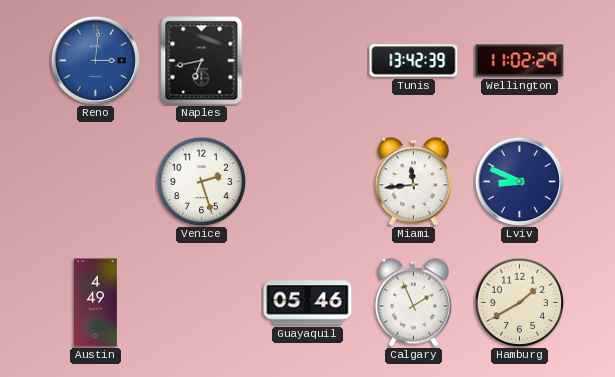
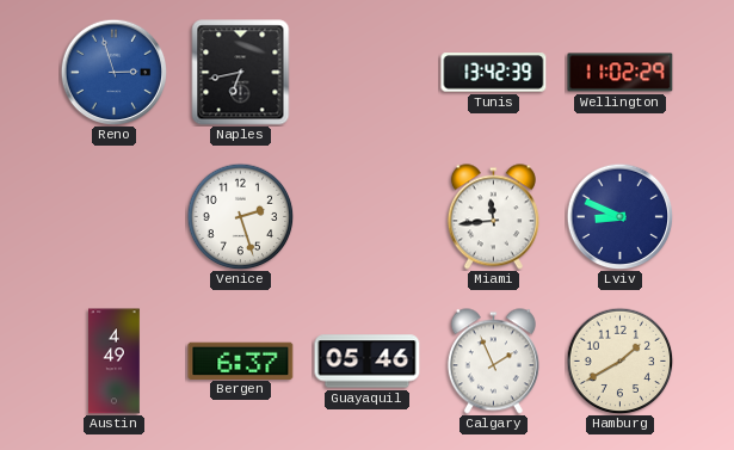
Reno: 3:01 -> 2:57
Bergen: none -> 6:37
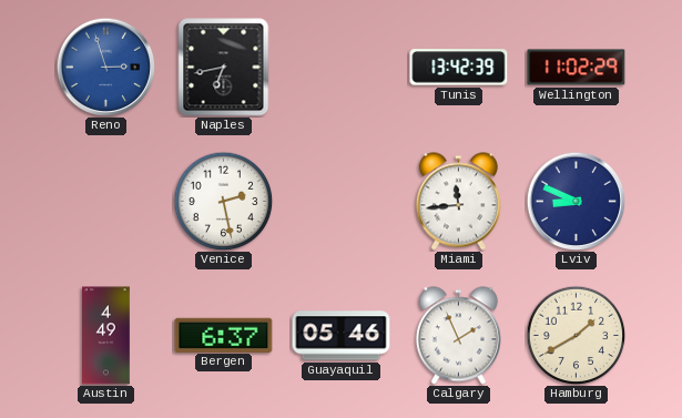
Venice: 2:27 -> 2:28
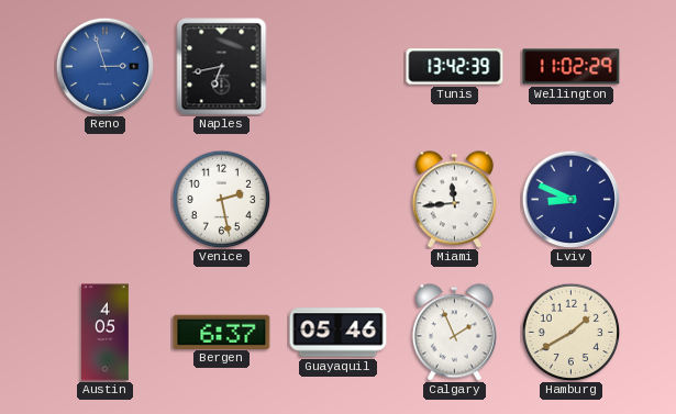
Austin: 4:49 -> 4:05
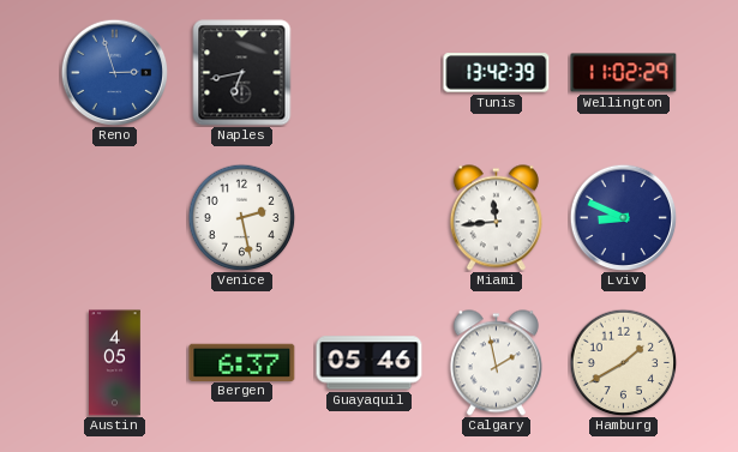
Calgary: 1:56 -> 1:58
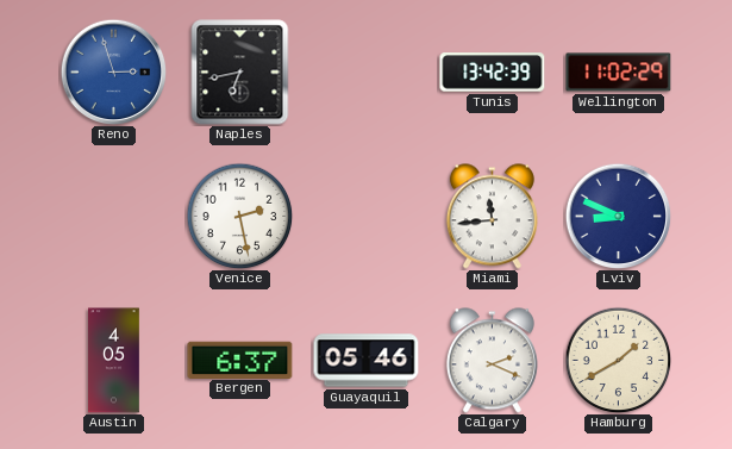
Calgary: 1:58 -> 2:19
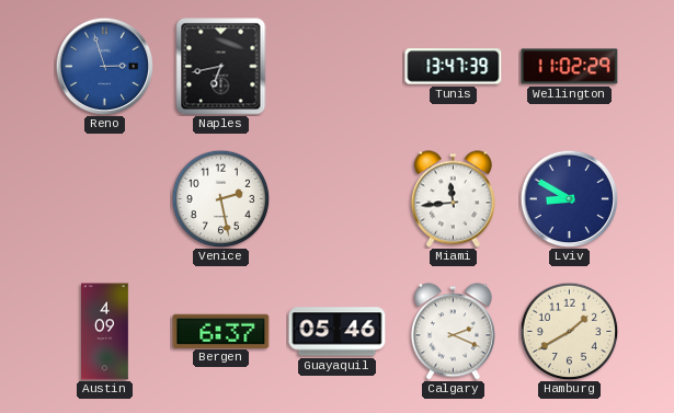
Tunis: 13:42 -> 13:47
Lviv: 8:49 -> 8:50
Austin: 4:05 -> 4:09
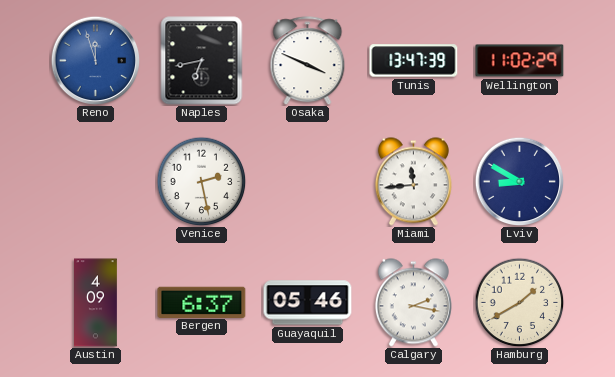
Reno: 2:57 -> 11:57
Osaka: none -> 3:49
Calgary: 2:19 -> 2:17
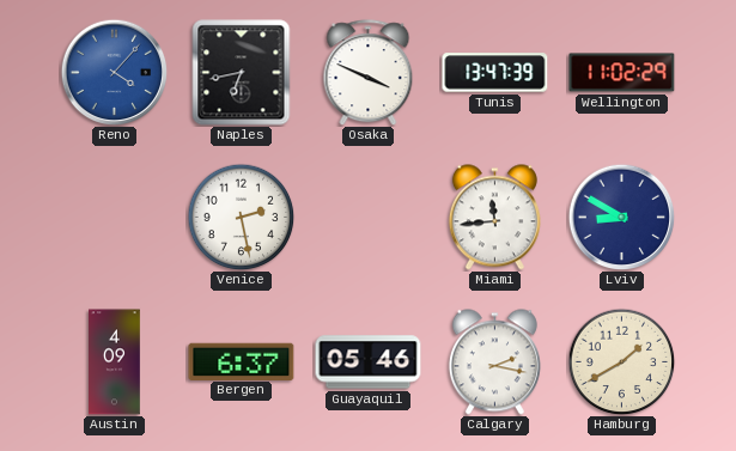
Reno: 11:57 -> 4:07
